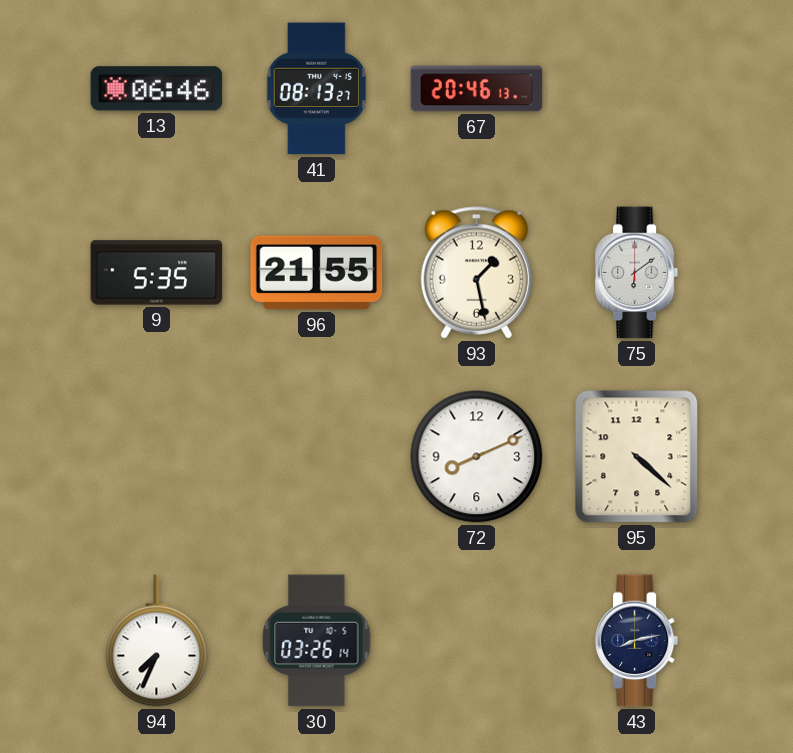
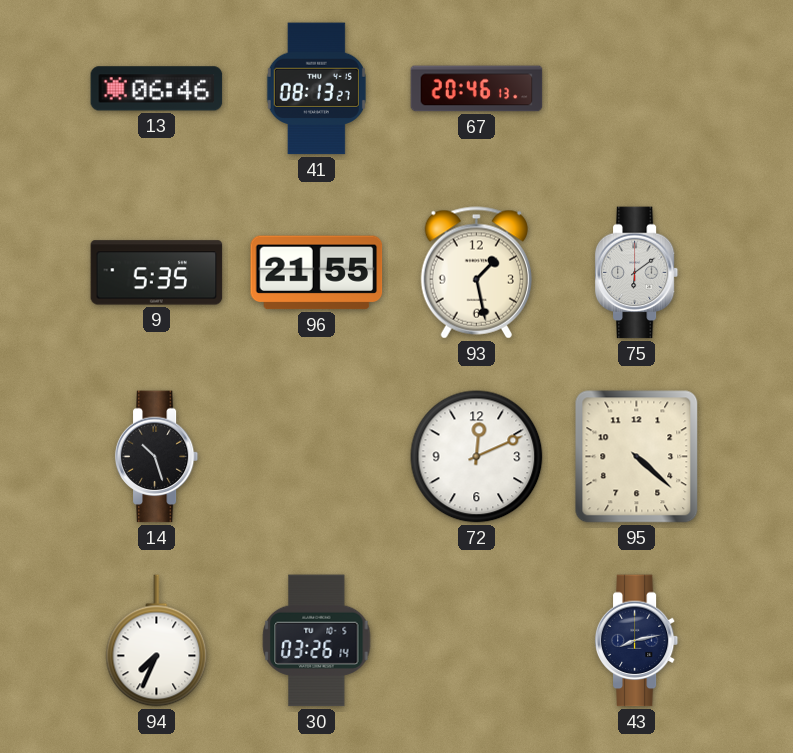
14: none -> 10:27
72: 8:11 -> 12:11
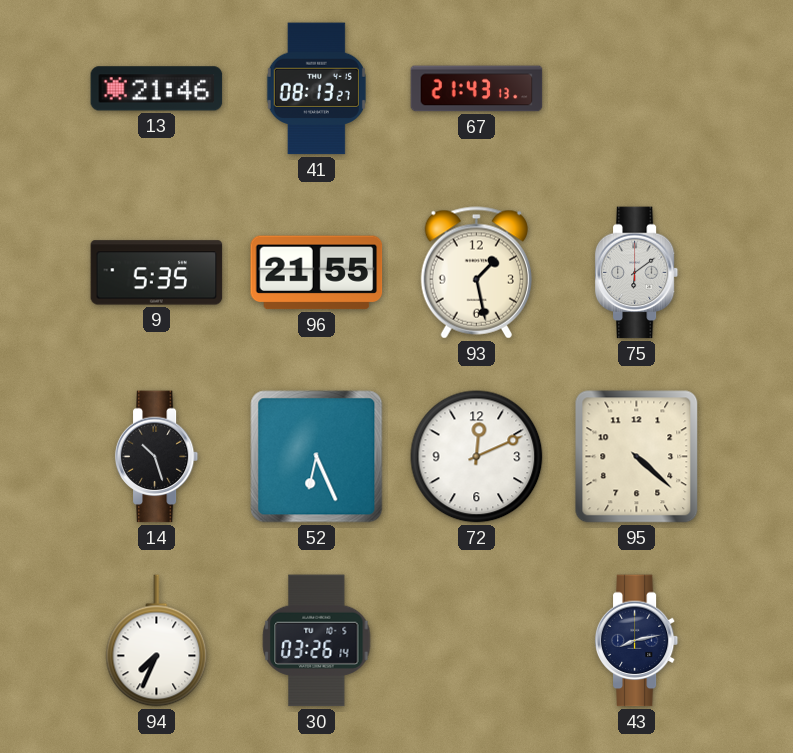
13: 06:46 -> 21:46
67: 20:46 -> 21:43
52: none -> 6:26
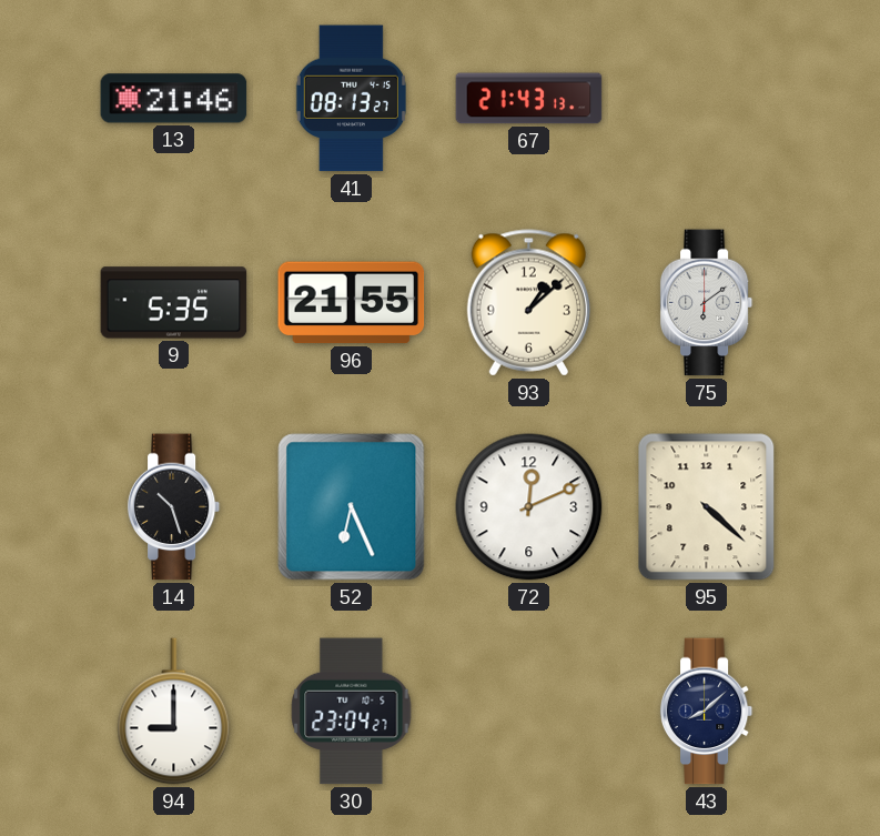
93: 1:28 -> 1:08
94: 7:34 -> 9:00
30: 03:26 -> 23:04
43: 8:13 -> 8:08
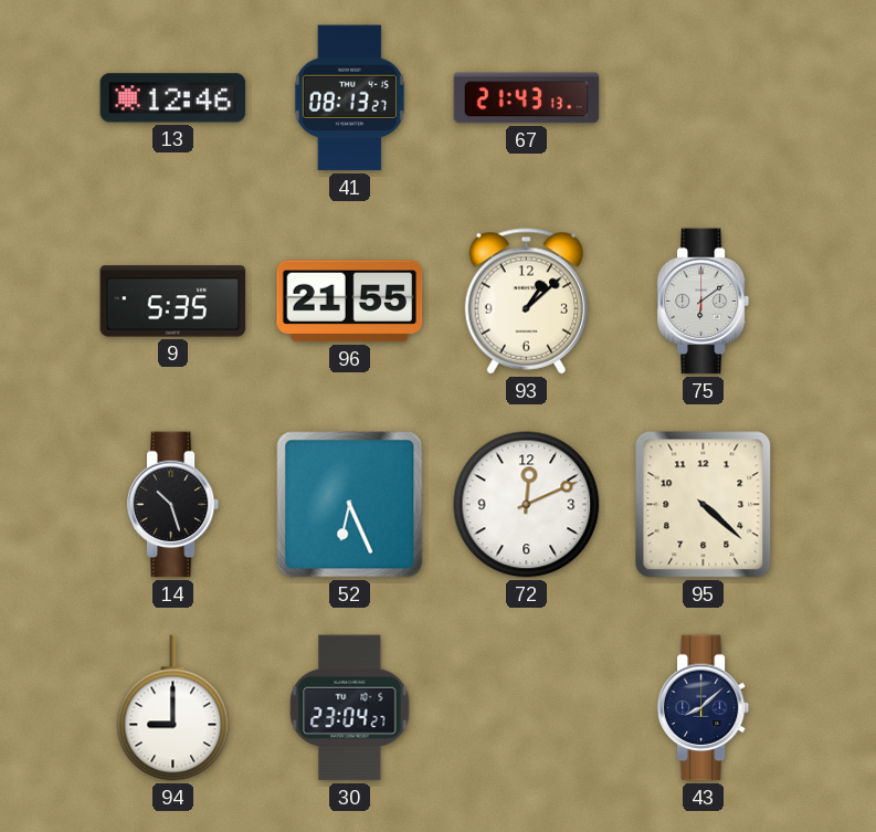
13: 21:46 -> 12:46
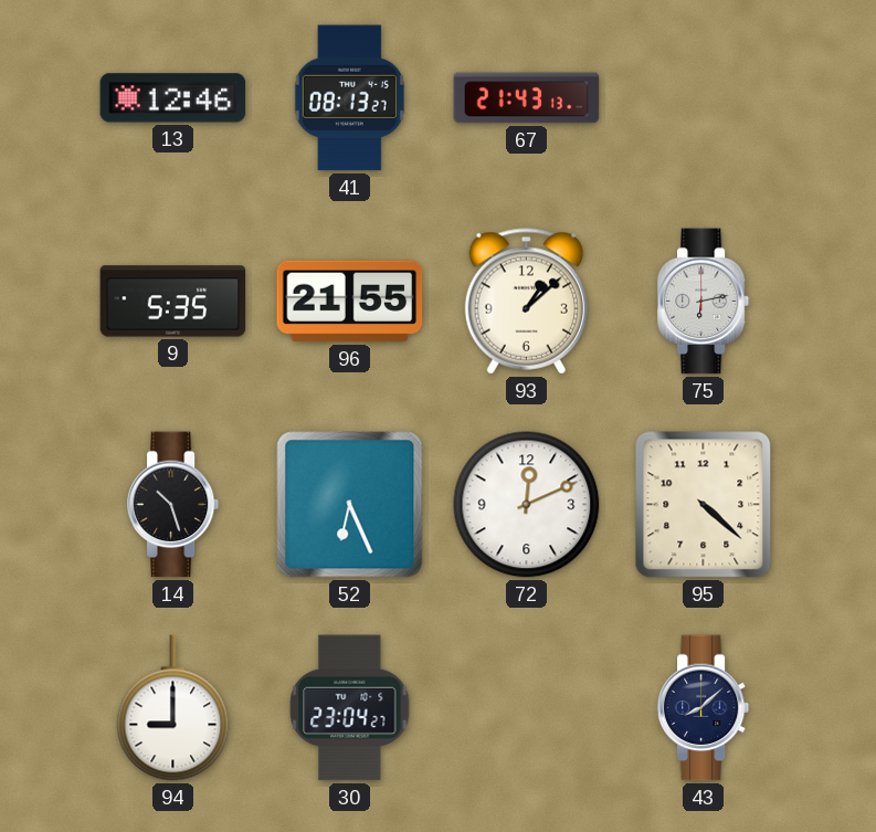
75: 6:09 -> 6:13
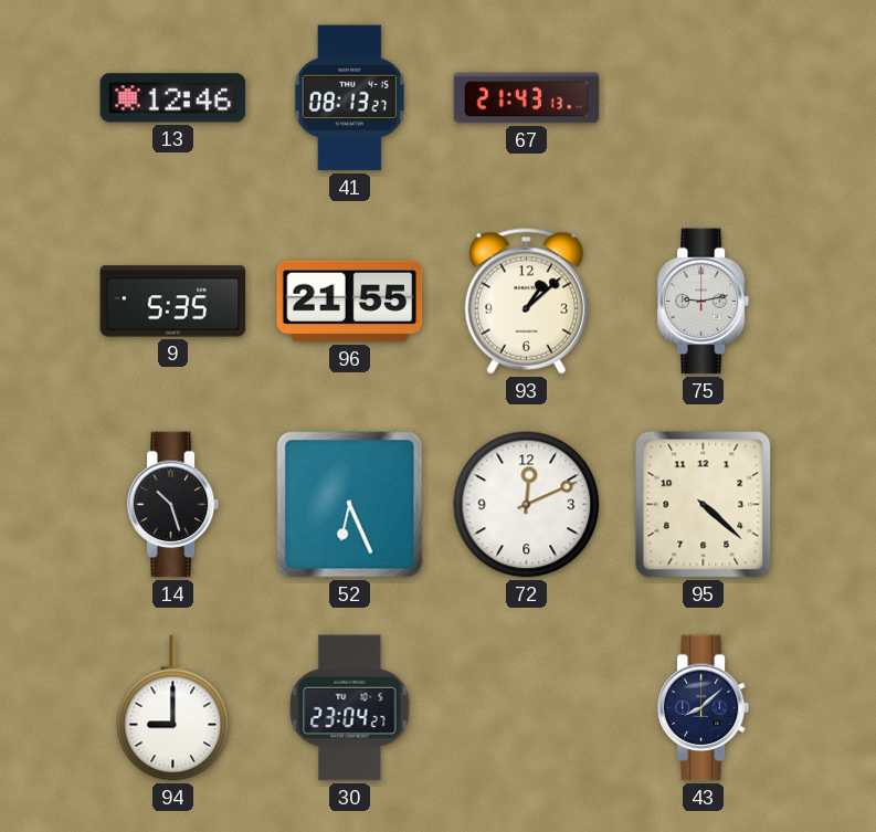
75: 6:13 -> 9:13
